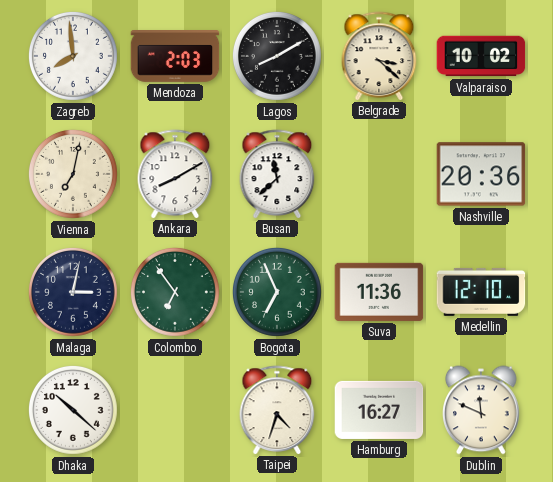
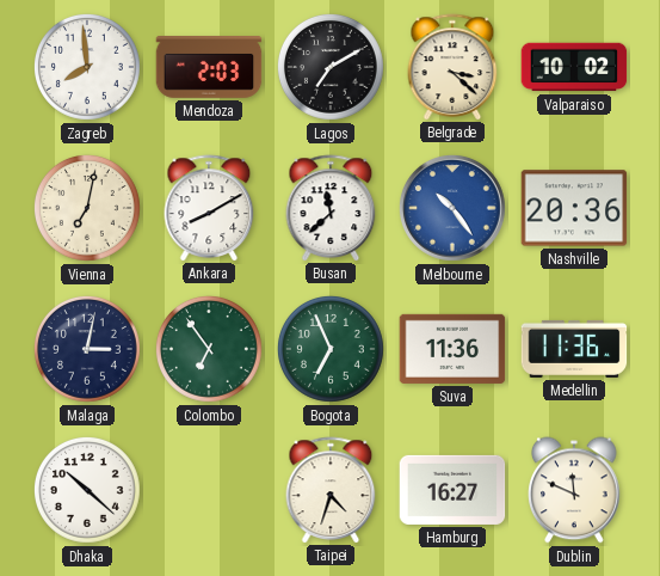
Lagos: 8:10 -> 7:10
Melbourne: none -> 10:24
Medellin: 12:10 -> 11:36
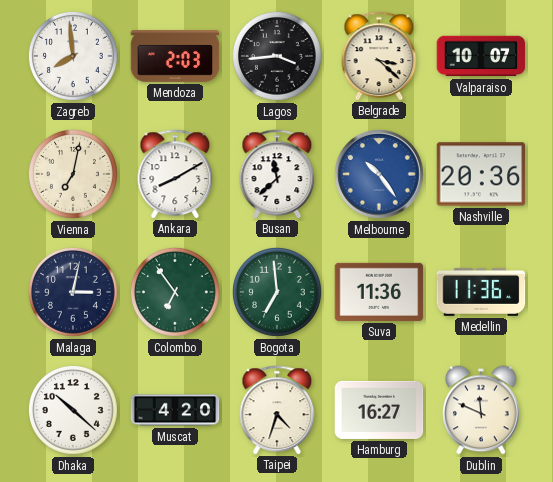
Lagos: 7:10 -> 3:44
Valparaiso: 10:02 -> 10:07
Bogota: 6:56 -> 6:59
Muscat: none -> 4:20
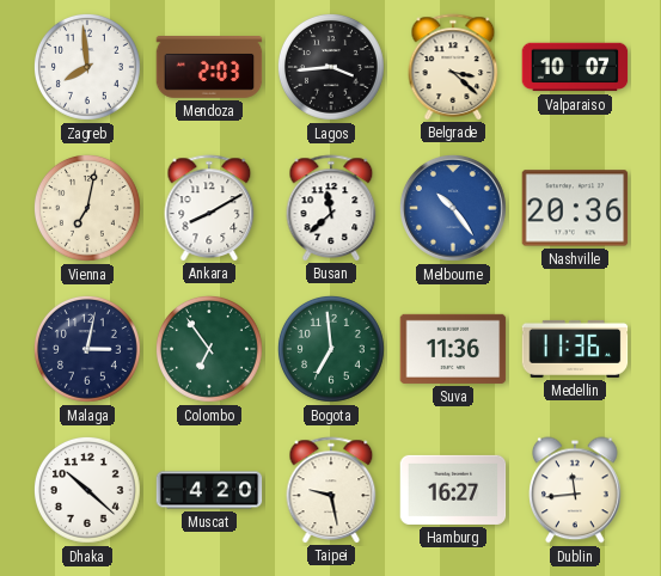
Taipei: 4:33 -> 9:28
Dublin: 11:49 -> 11:44
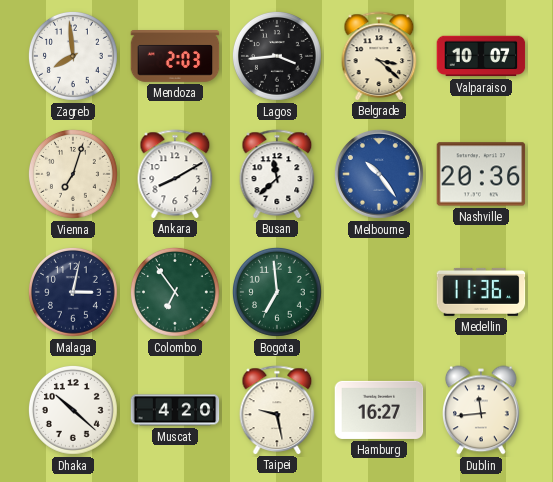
Vienna: 7:02 -> 7:03
Suva: 11:36 -> none
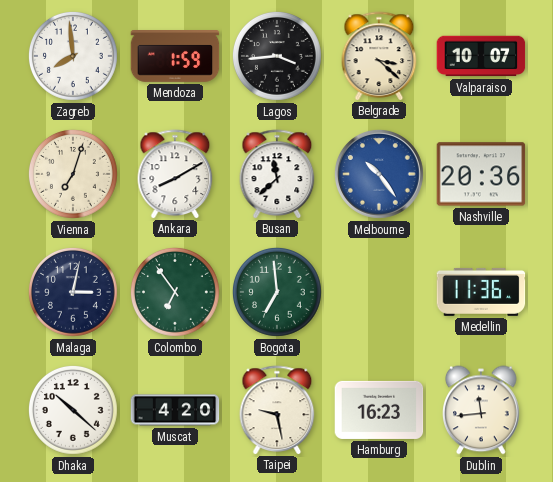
Mendoza: 2:03 -> 1:59
Hamburg: 16:27 -> 16:23
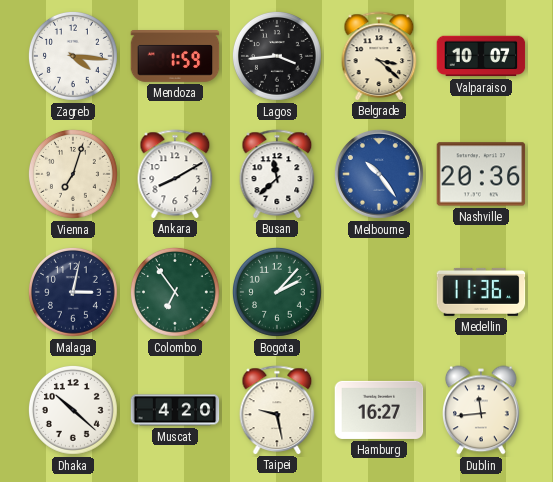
Zagreb: 7:59 -> 4:16
Bogota: 6:59 -> 2:07
Hamburg: 16:23 -> 16:27
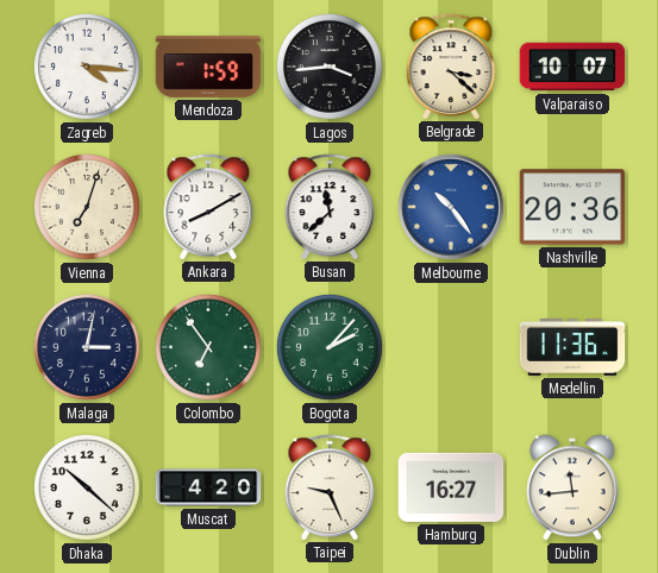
Taipei: 9:28 -> 9:26
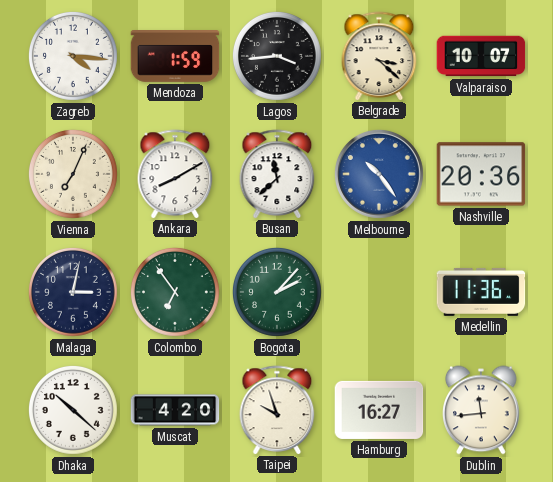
Vienna: 7:03 -> 7:04
Taipei: 9:26 -> 9:57
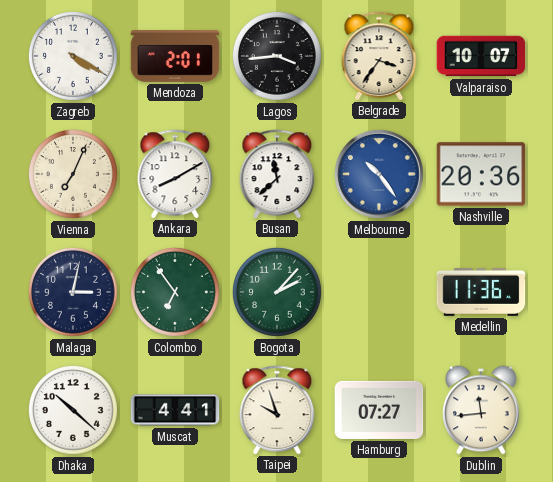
Zagreb: 4:16 -> 4:20
Mendoza: 1:59 -> 2:01
Belgrade: 3:22 -> 3:36
Muscat: 4:20 -> 4:41
Hamburg: 16:27 -> 07:27
